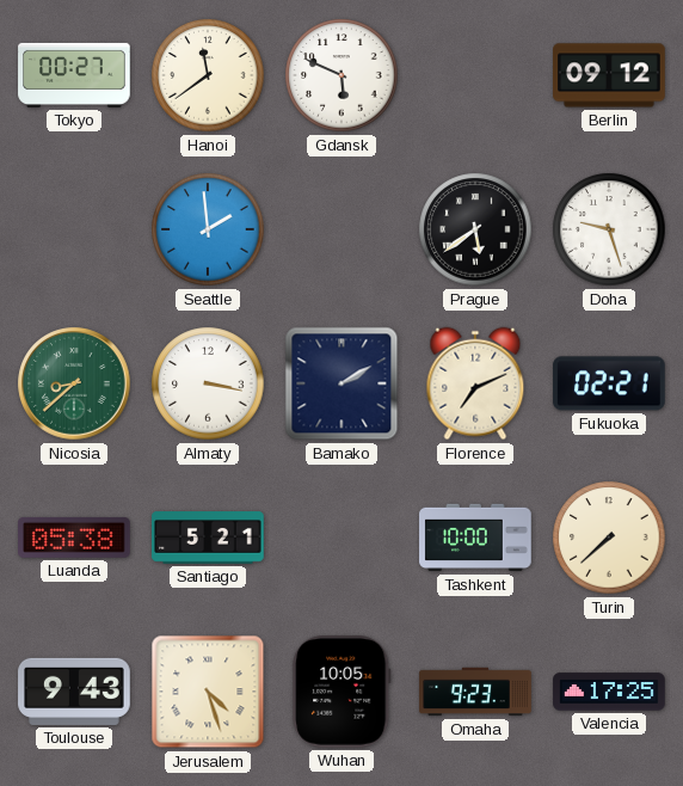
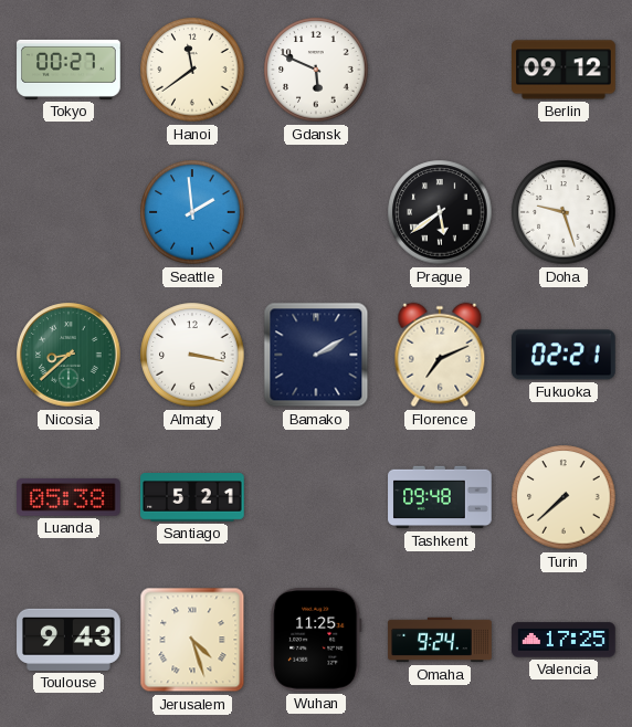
Tashkent: 10:00 -> 09:48
Wuhan: 10:05 -> 11:25
Omaha: 9:23 -> 9:24
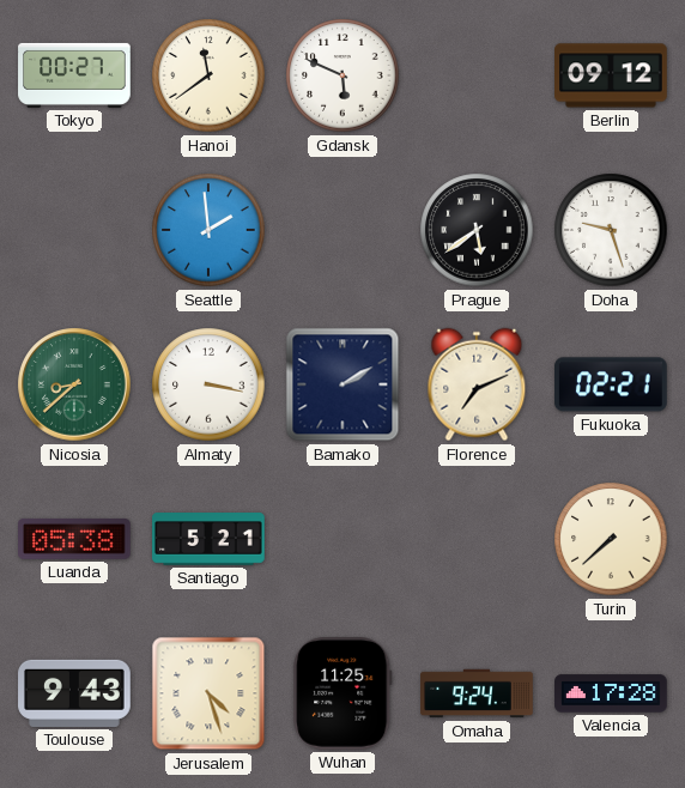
Tashkent: 09:48 -> none
Valencia: 17:25 -> 17:28
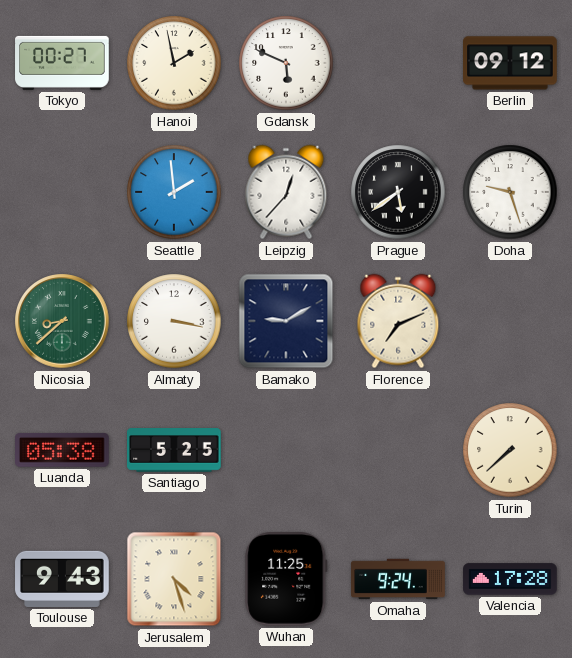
Hanoi: 11:39 -> 1:58
Leipzig: none -> 12:37
Bamako: 2:10 -> 9:10
Fukuoka: 02:21 -> none
Santiago: 5:21 -> 5:25
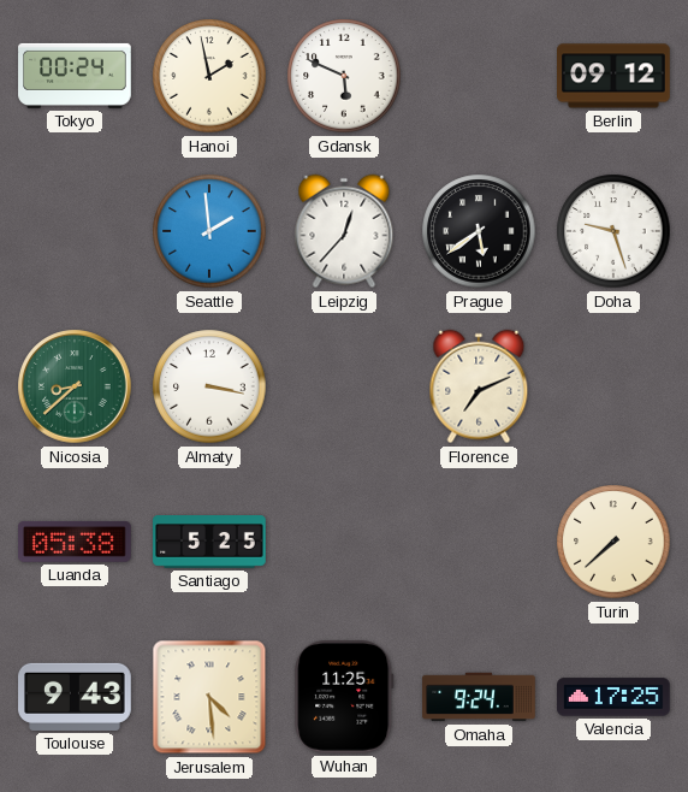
Tokyo: 00:27 -> 00:24
Bamako: 9:10 -> none
Jerusalem: 4:27 -> 4:29
Valencia: 17:28 -> 17:25
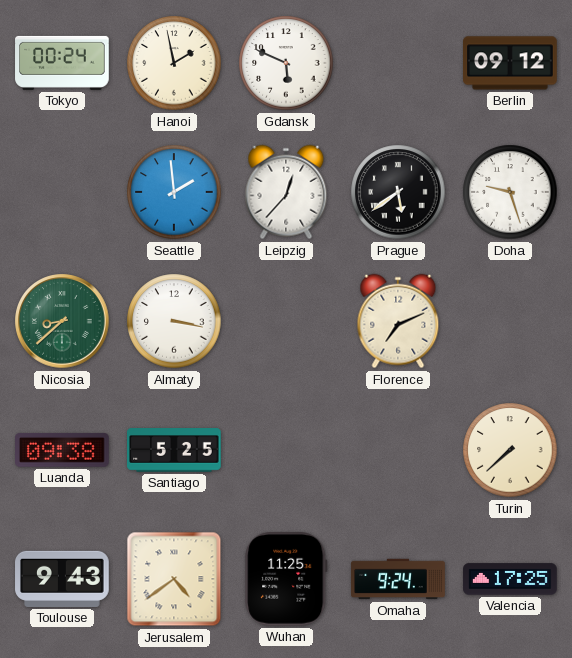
Luanda: 05:38 -> 09:38
Jerusalem: 4:29 -> 4:39
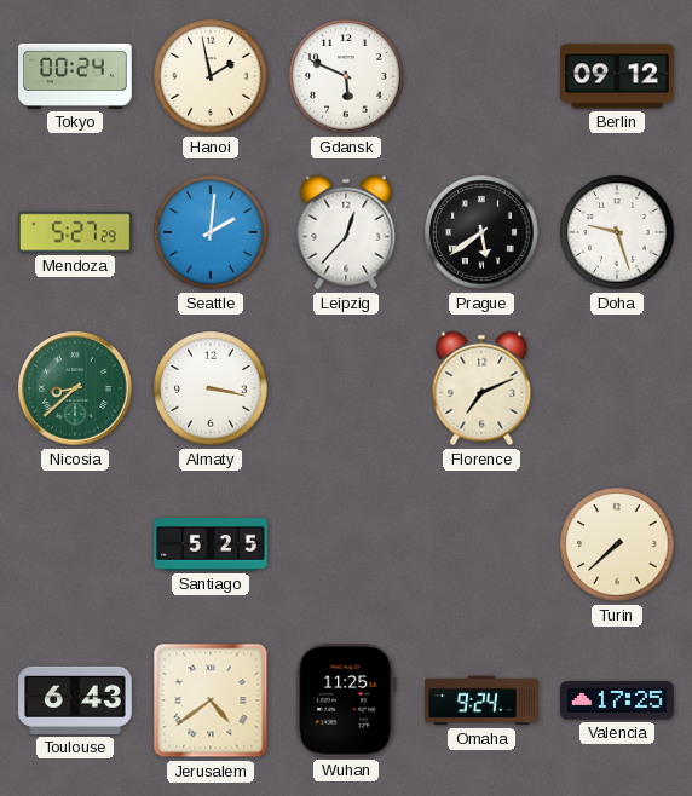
Mendoza: none -> 5:27
Seattle: 1:59 -> 2:01
Luanda: 09:38 -> none
Toulouse: 9:43 -> 6:43
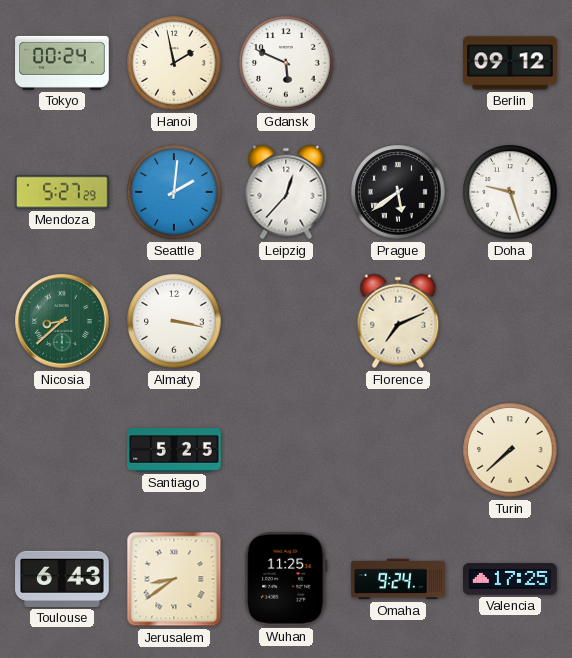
Jerusalem: 4:39 -> 8:39
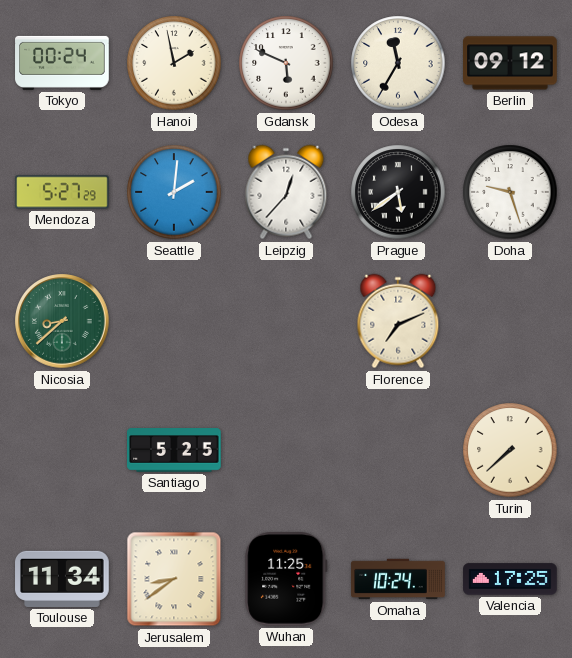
Odesa: none -> 11:35
Almaty: 3:17 -> none
Toulouse: 6:43 -> 11:34
Omaha: 9:24 -> 10:24
